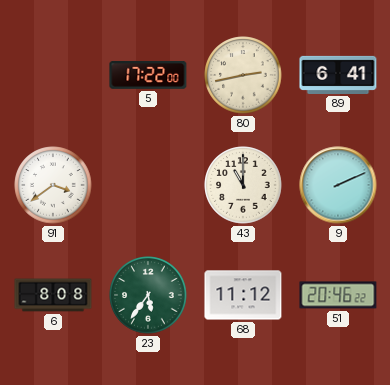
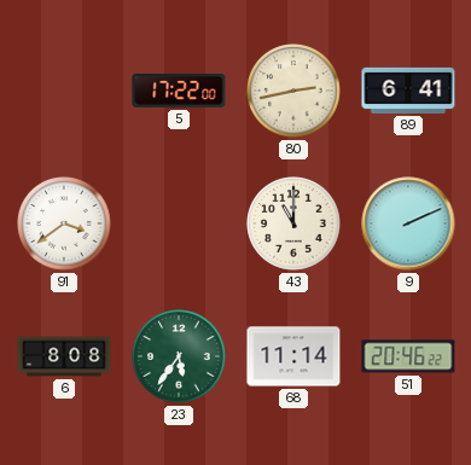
68: 11:12 -> 11:14
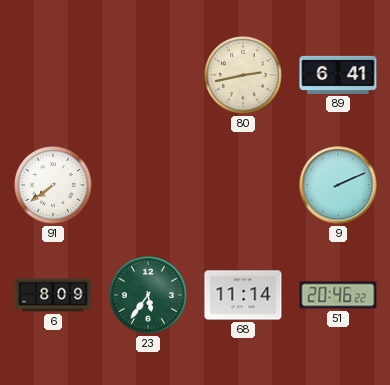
5: 17:22 -> none
91: 3:39 -> 7:39
43: 11:00 -> none
6: 8:08 -> 8:09
